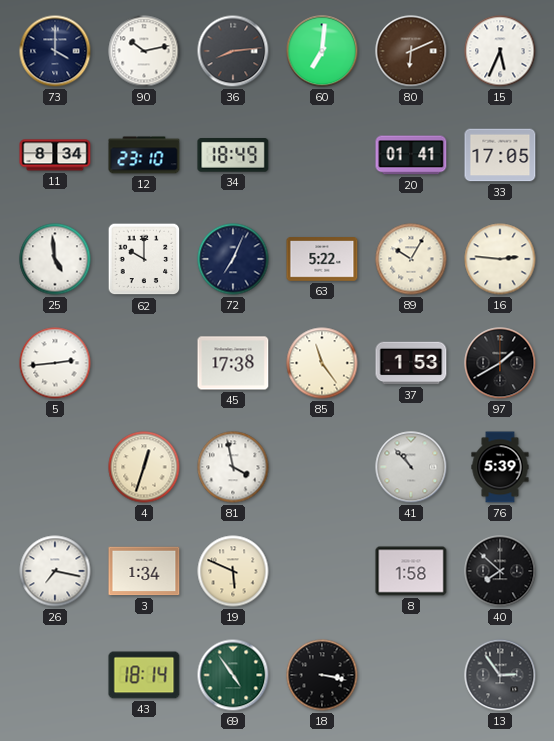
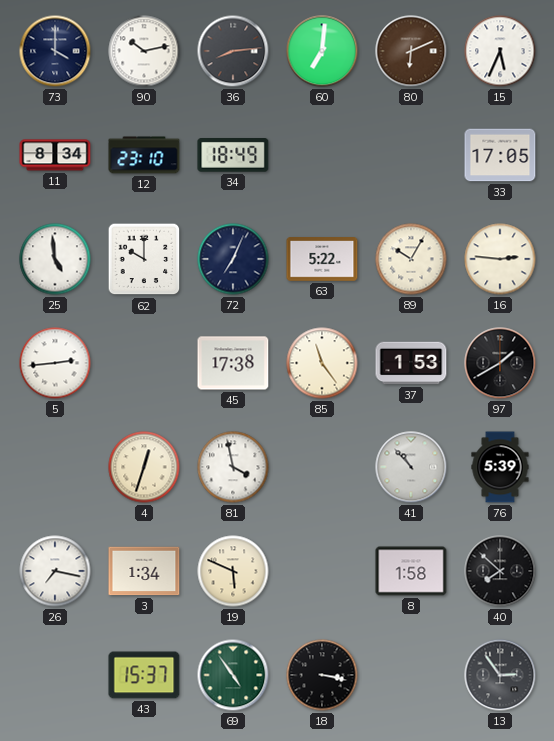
20: 01:41 -> none
43: 18:14 -> 15:37
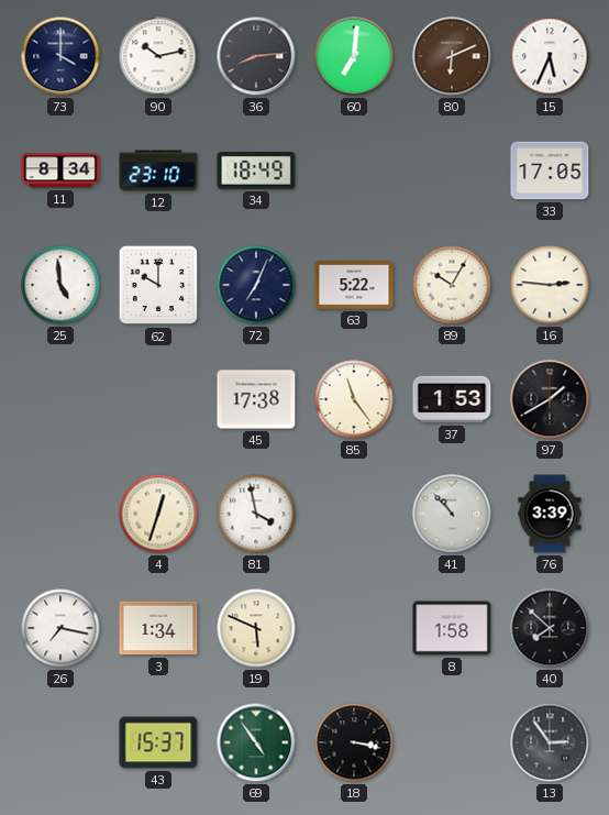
5: 2:44 -> none
76: 5:39 -> 3:39
